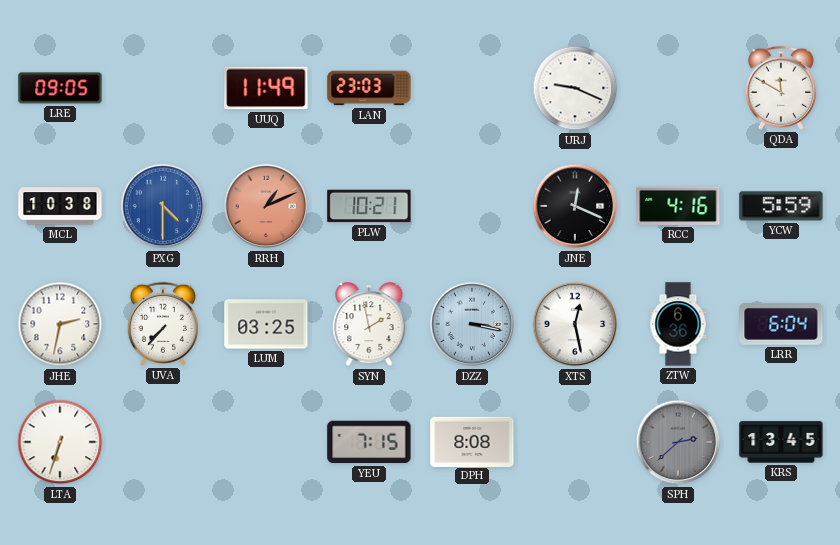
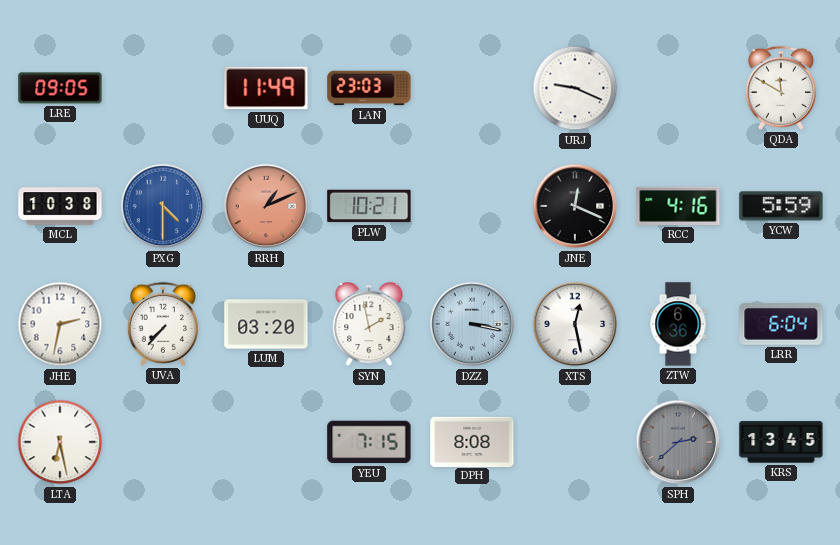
LUM: 03:25 -> 03:20
LTA: 6:33 -> 6:28
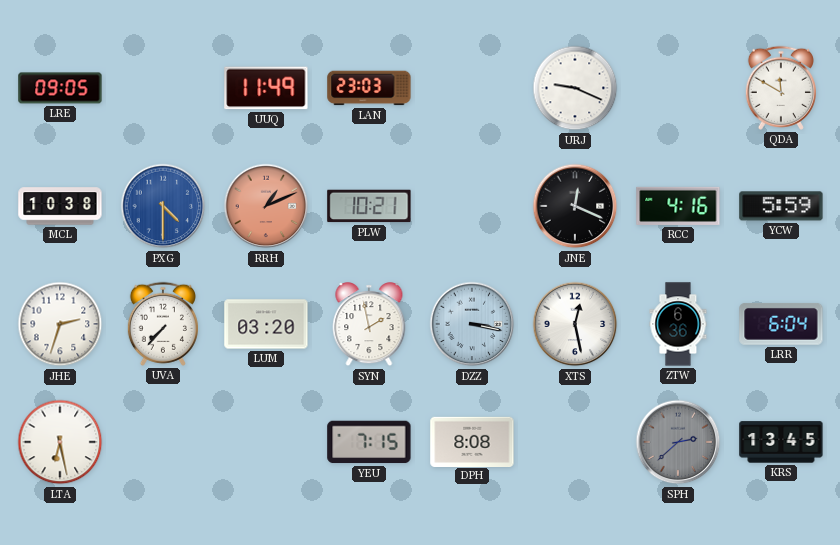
JHE: 2:32 -> 2:33
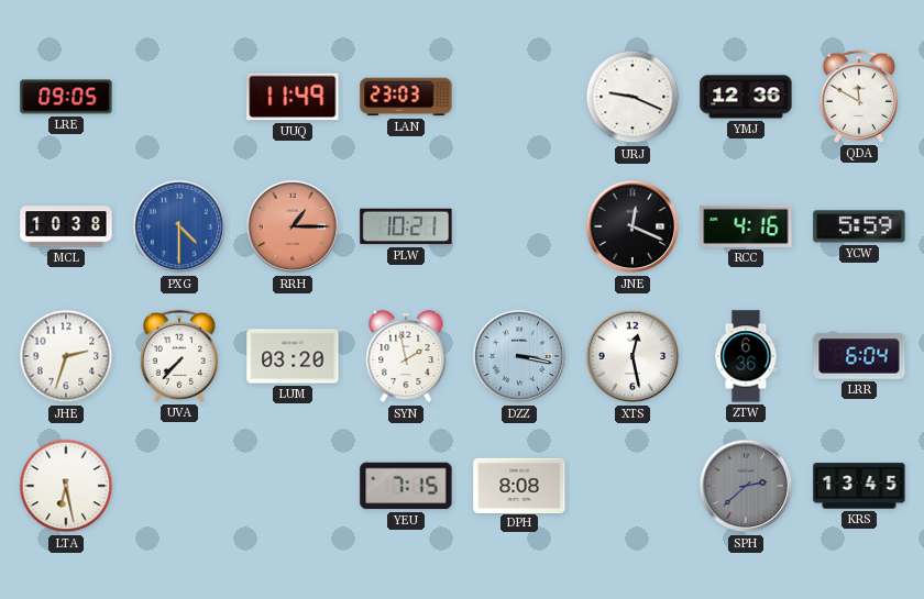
YMJ: none -> 12:36
RRH: 1:11 -> 1:15
